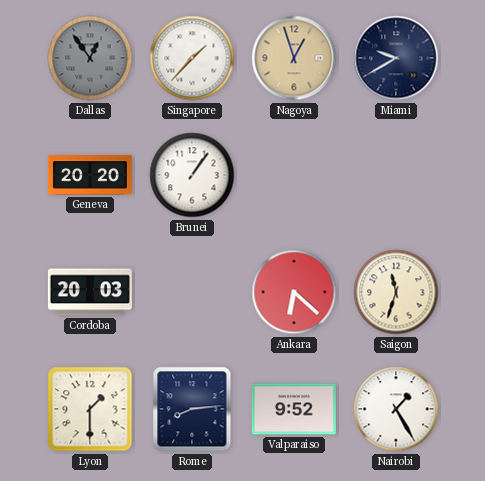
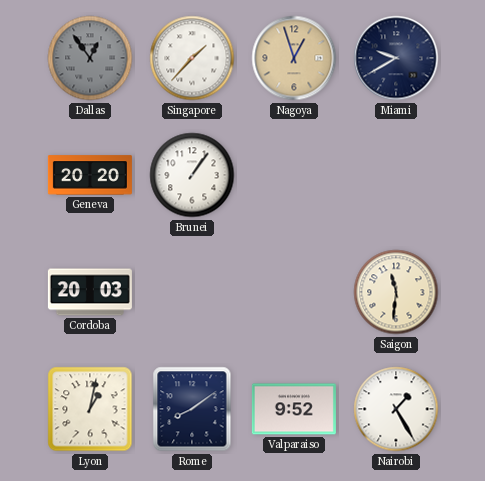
Ankara: 6:22 -> none
Saigon: 11:33 -> 11:31
Lyon: 1:30 -> 1:02
Rome: 8:14 -> 8:09
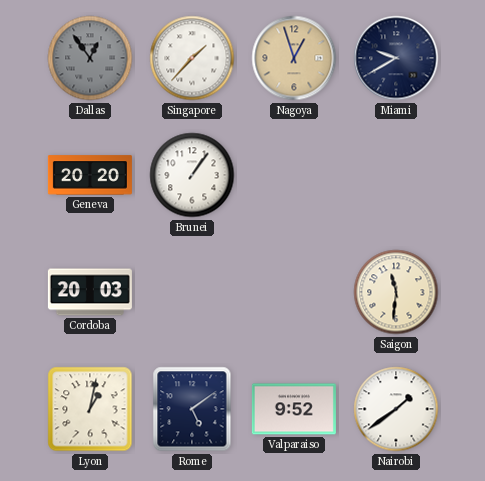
Rome: 8:09 -> 5:09
Nairobi: 1:25 -> 1:39
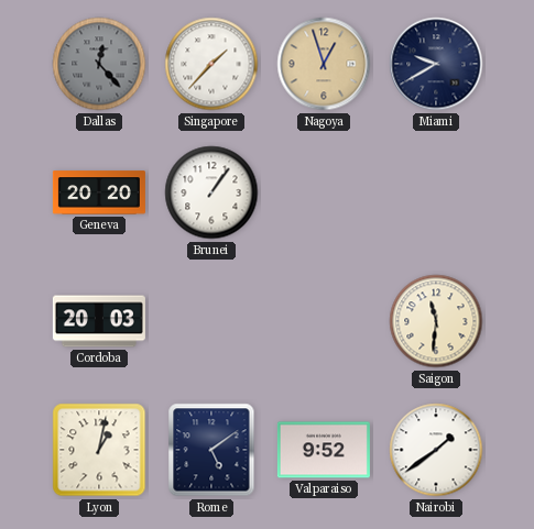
Dallas: 12:54 -> 12:23
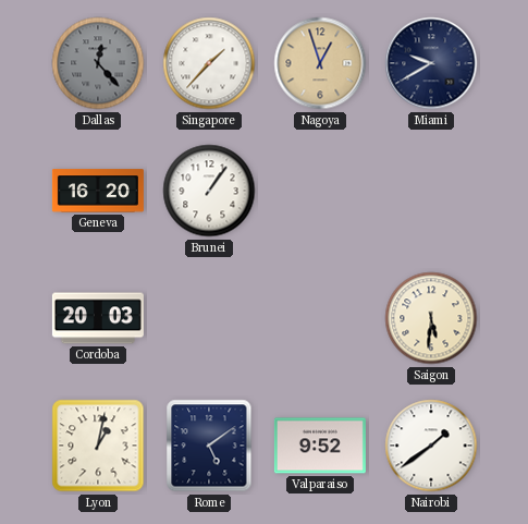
Geneva: 20:20 -> 16:20
Saigon: 11:31 -> 5:31
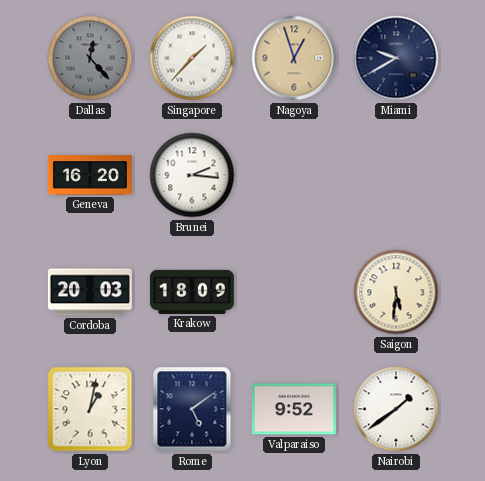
Brunei: 1:06 -> 2:16
Krakow: none -> 18:09
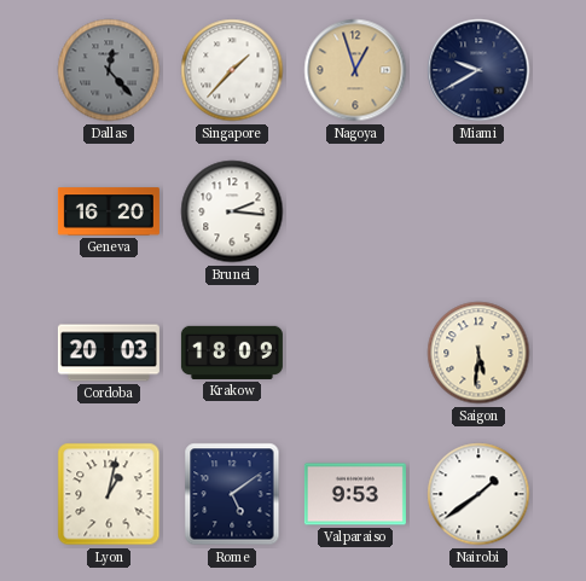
Valparaiso: 9:52 -> 9:53
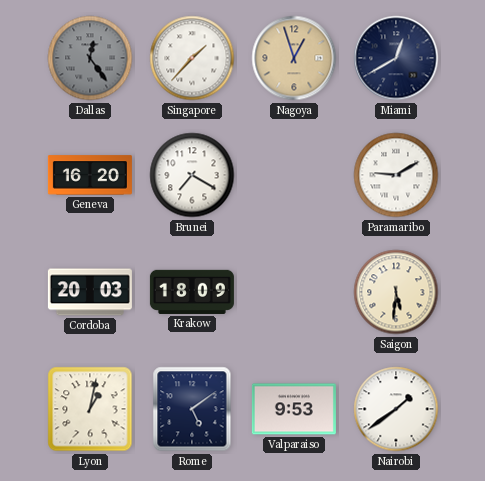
Dallas: 12:23 -> 12:24
Miami: 9:40 -> 12:40
Brunei: 2:16 -> 7:20
Paramaribo: none -> 9:10
